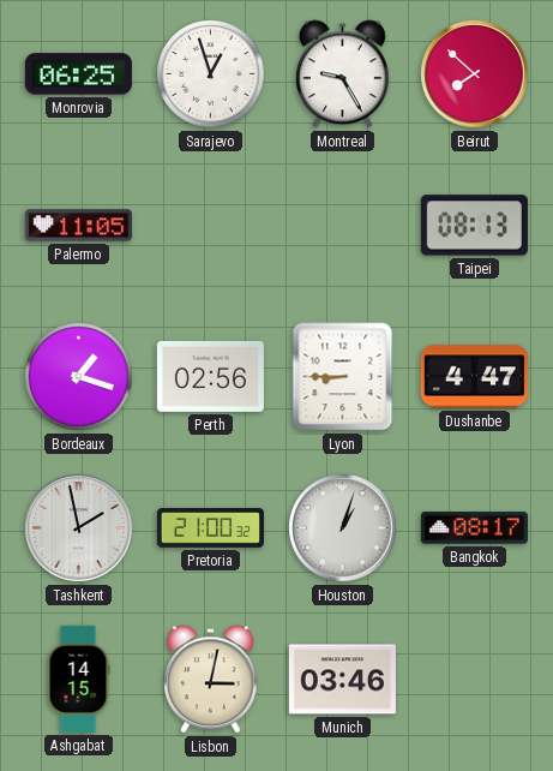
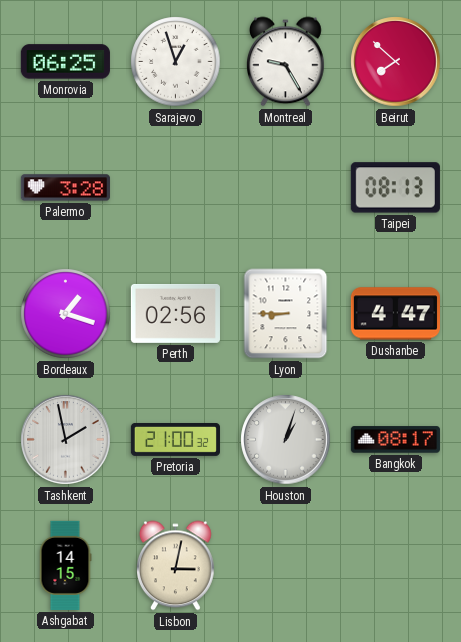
Palermo: 11:05 -> 3:28
Munich: 03:46 -> none
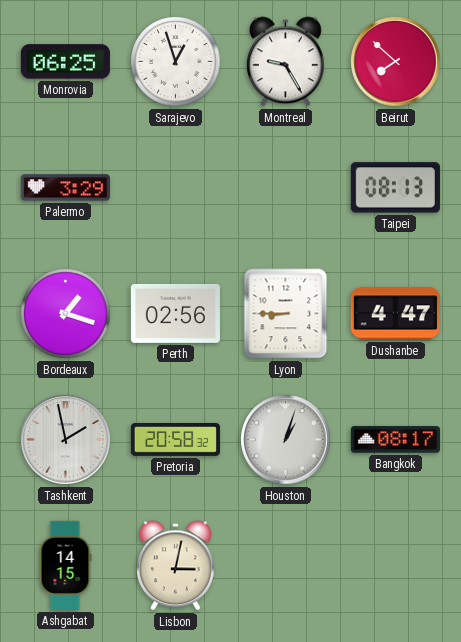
Palermo: 3:28 -> 3:29
Pretoria: 21:00 -> 20:58
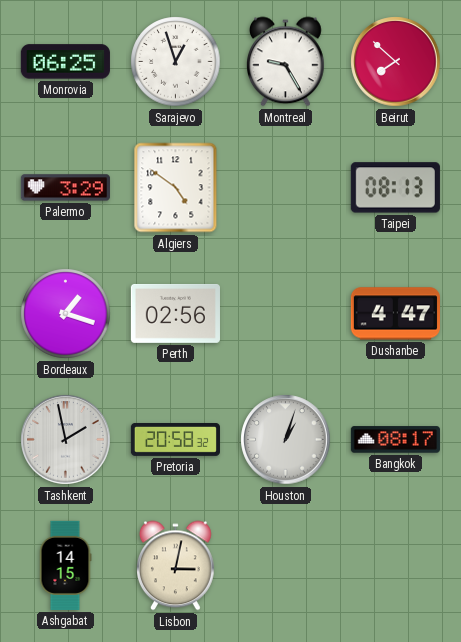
Algiers: none -> 4:51
Lyon: 8:45 -> none
